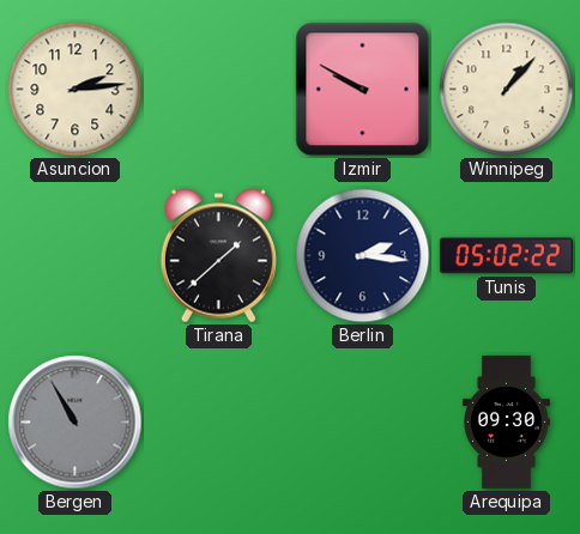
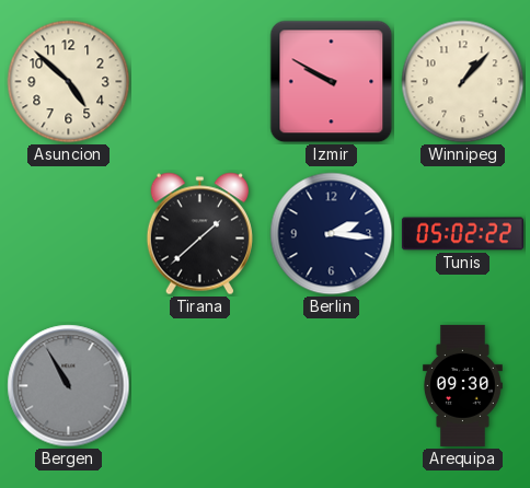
Asuncion: 2:14 -> 4:52
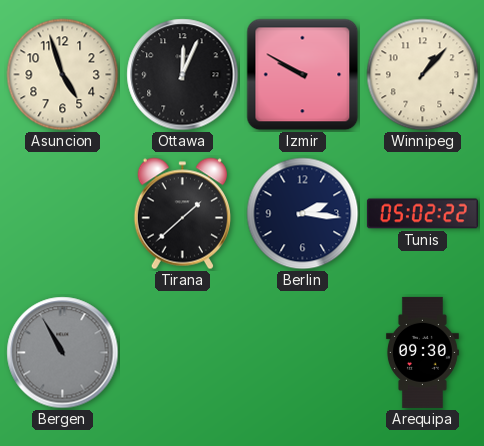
Asuncion: 4:52 -> 4:57
Ottawa: none -> 12:04
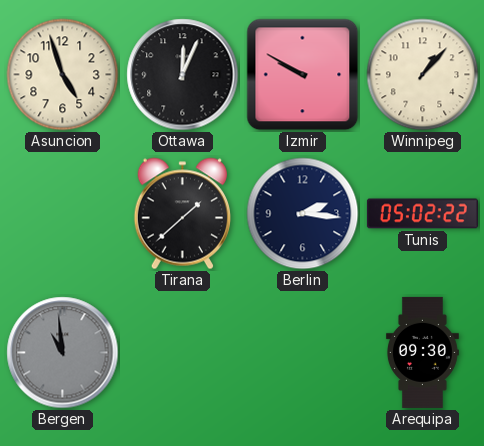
Bergen: 10:55 -> 10:59
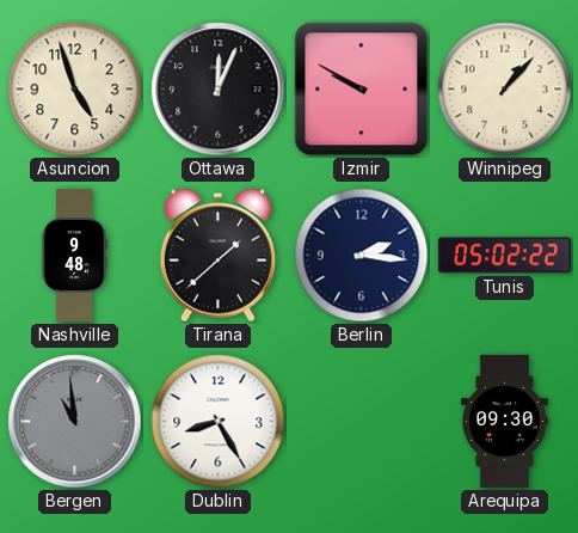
Nashville: none -> 9:48
Dublin: none -> 8:25
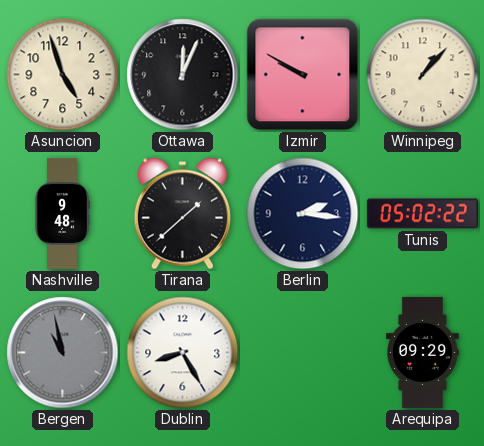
Bergen: 10:59 -> 10:58
Arequipa: 09:30 -> 09:29
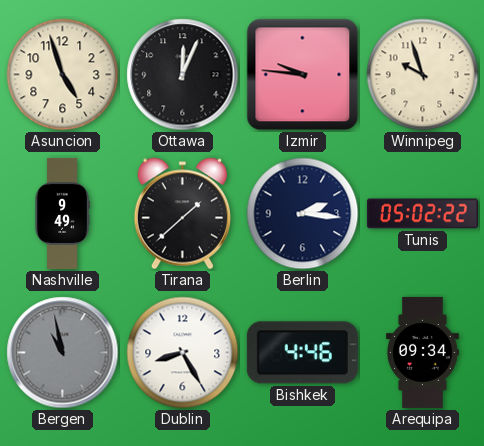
Izmir: 9:50 -> 9:46
Winnipeg: 1:07 -> 9:57
Nashville: 9:48 -> 9:49
Bishkek: none -> 4:46
Arequipa: 09:29 -> 09:34
